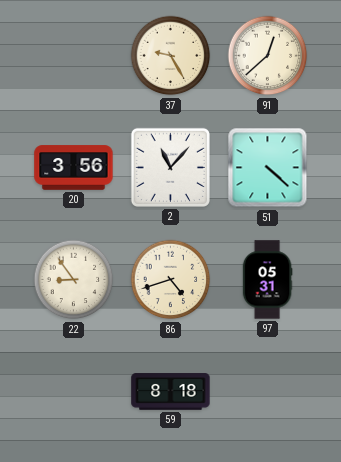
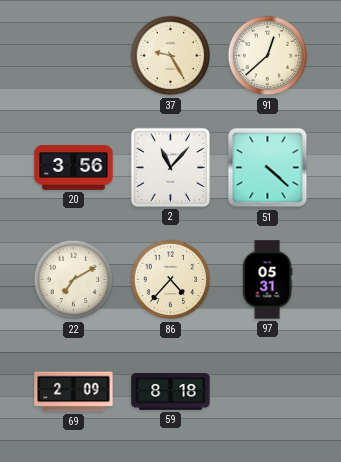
22: 8:54 -> 7:10
86: 4:42 -> 4:37
69: none -> 2:09
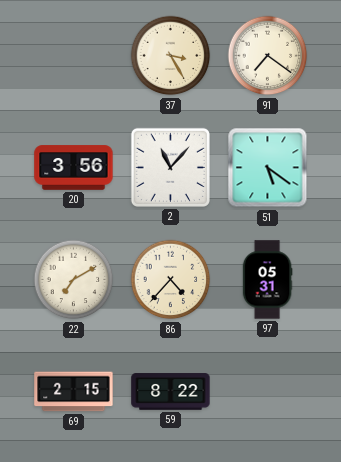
37: 9:25 -> 3:25
91: 12:38 -> 7:21
51: 4:22 -> 5:21
69: 2:09 -> 2:15
59: 8:18 -> 8:22
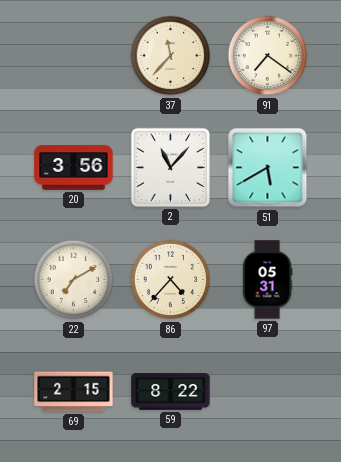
37: 3:25 -> 11:37
51: 5:21 -> 5:40
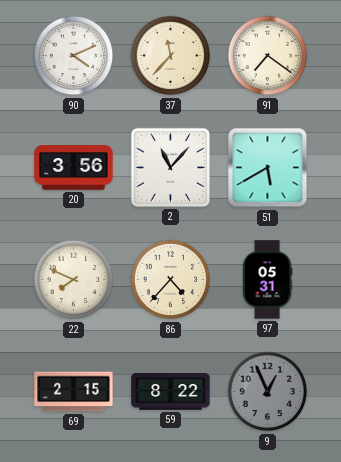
90: none -> 4:11
22: 7:10 -> 7:49
9: none -> 12:56
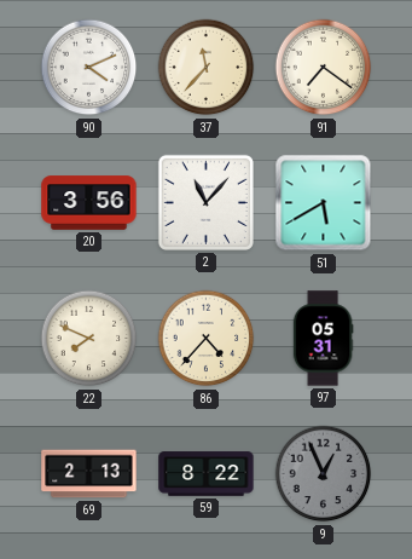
69: 2:15 -> 2:13
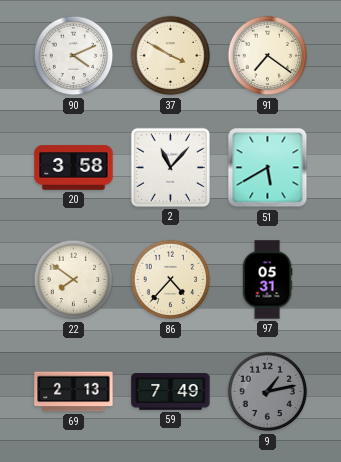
37: 11:37 -> 3:50
20: 3:56 -> 3:58
22: 7:49 -> 7:51
59: 8:22 -> 7:49
9: 12:56 -> 1:13
